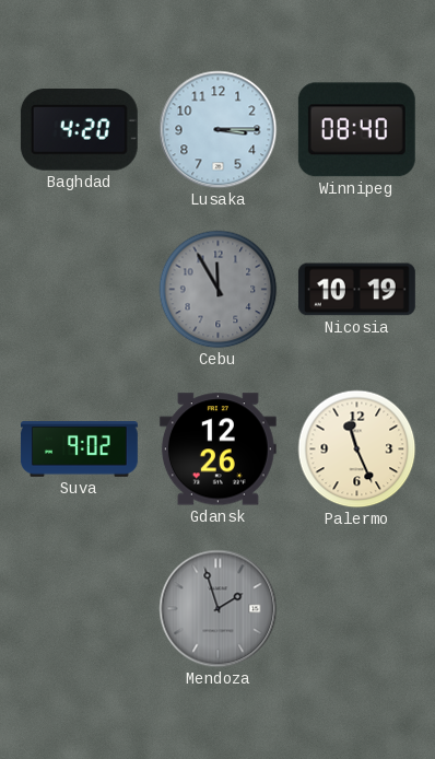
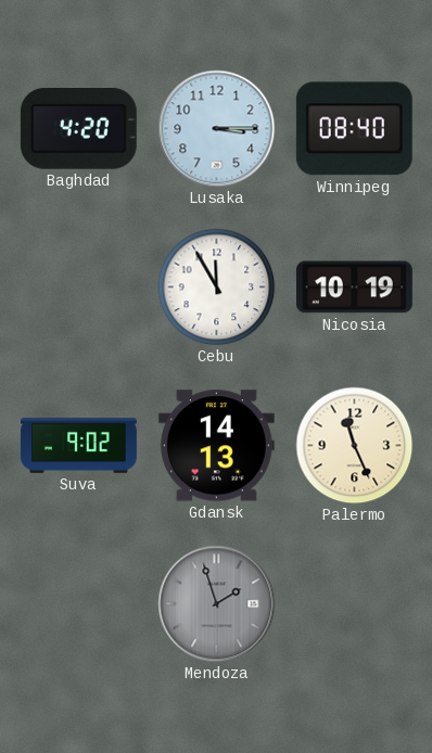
Cebu dial: grey -> white
Gdansk: 12:26 -> 14:13
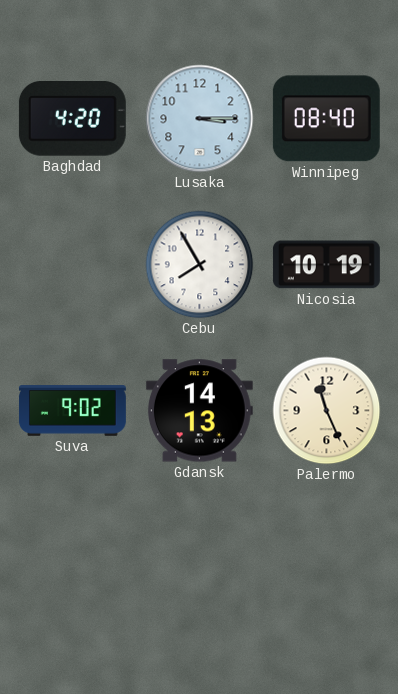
Cebu: 11:55 -> 7:55
Mendoza: 1:57 -> none
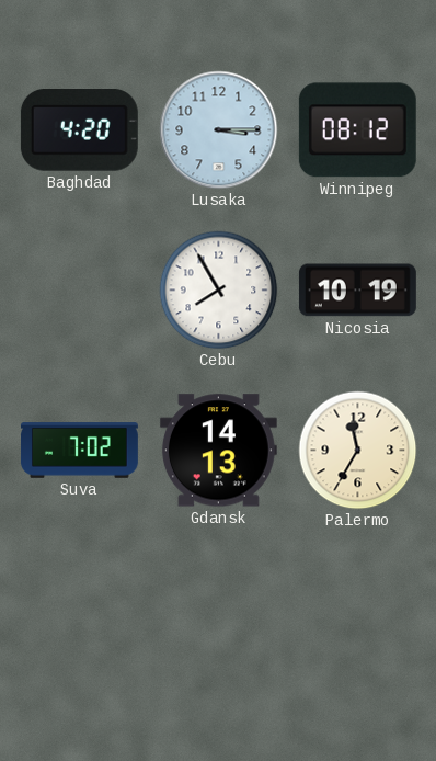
Winnipeg: 08:40 -> 08:12
Suva: 9:02 -> 7:02
Palermo: 11:26 -> 11:35
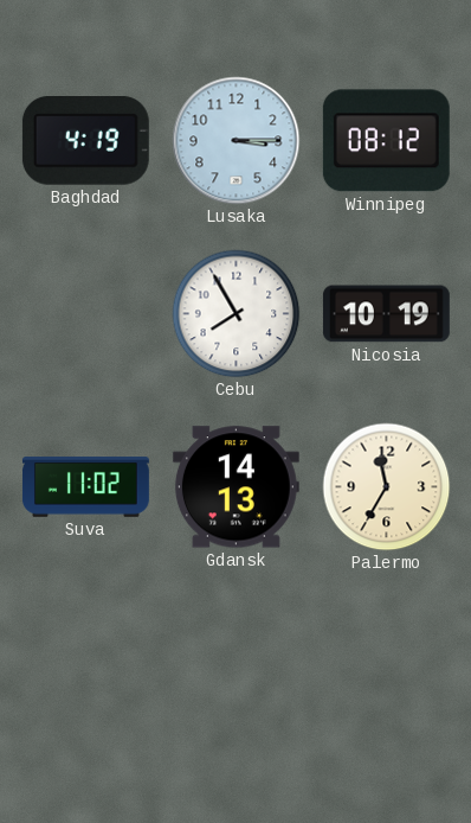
Baghdad: 4:20 -> 4:19
Suva: 7:02 -> 11:02
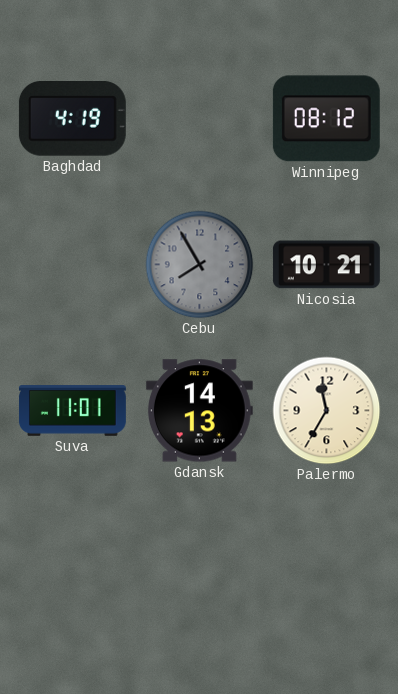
Lusaka: 3:15 -> none
Cebu dial: white -> grey
Nicosia: 10:19 -> 10:21
Suva: 11:02 -> 11:01
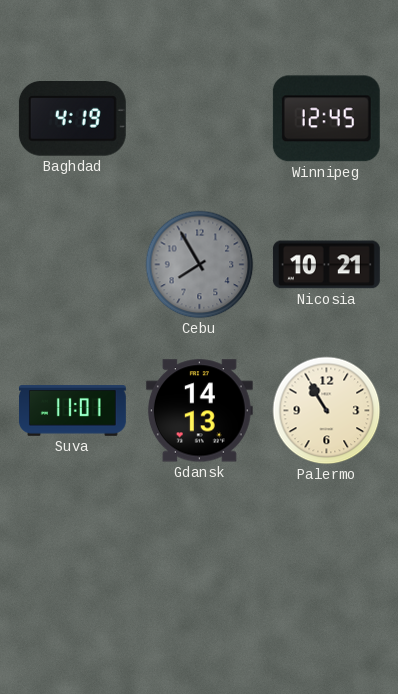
Winnipeg: 08:12 -> 12:45
Palermo: 11:35 -> 10:55
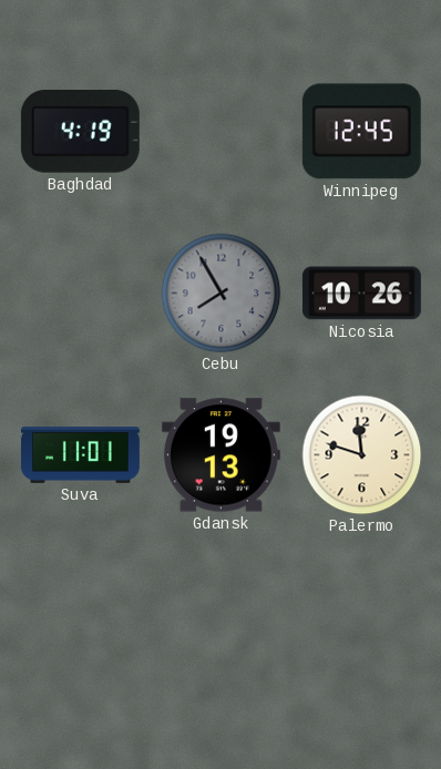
Nicosia: 10:21 -> 10:26
Gdansk: 14:13 -> 19:13
Palermo: 10:55 -> 11:48
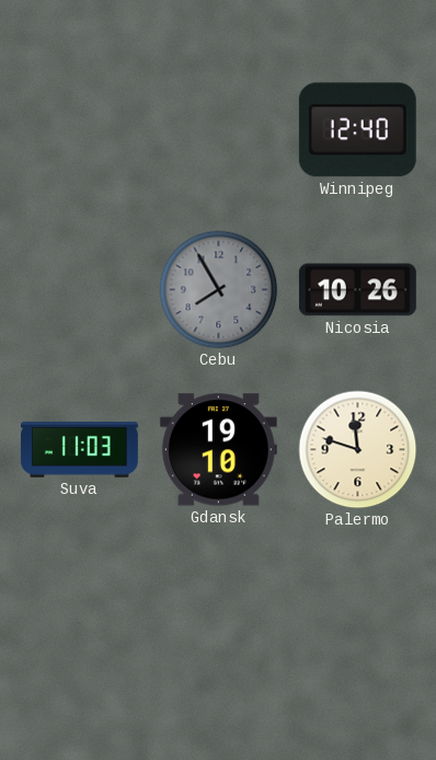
Baghdad: 4:19 -> none
Winnipeg: 12:45 -> 12:40
Suva: 11:01 -> 11:03
Gdansk: 19:13 -> 19:10
